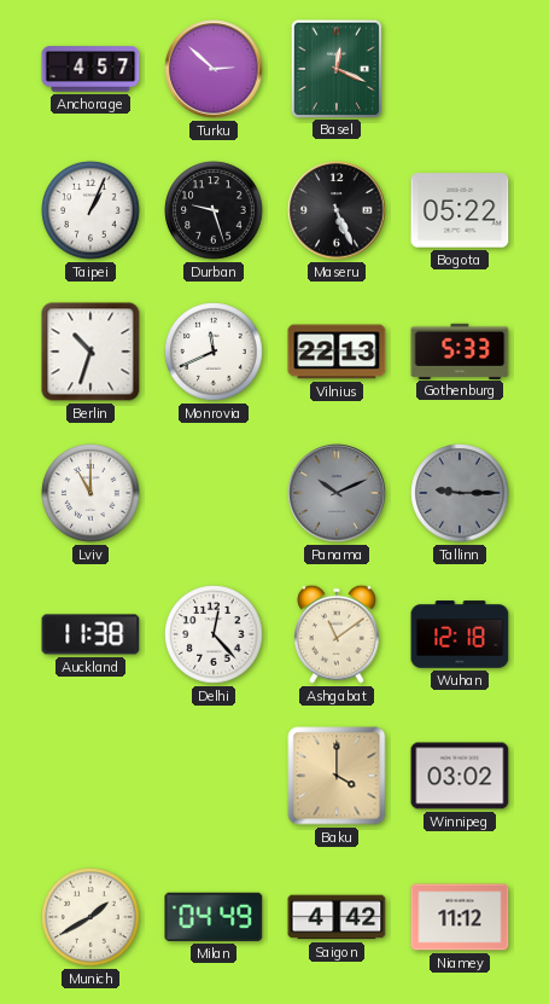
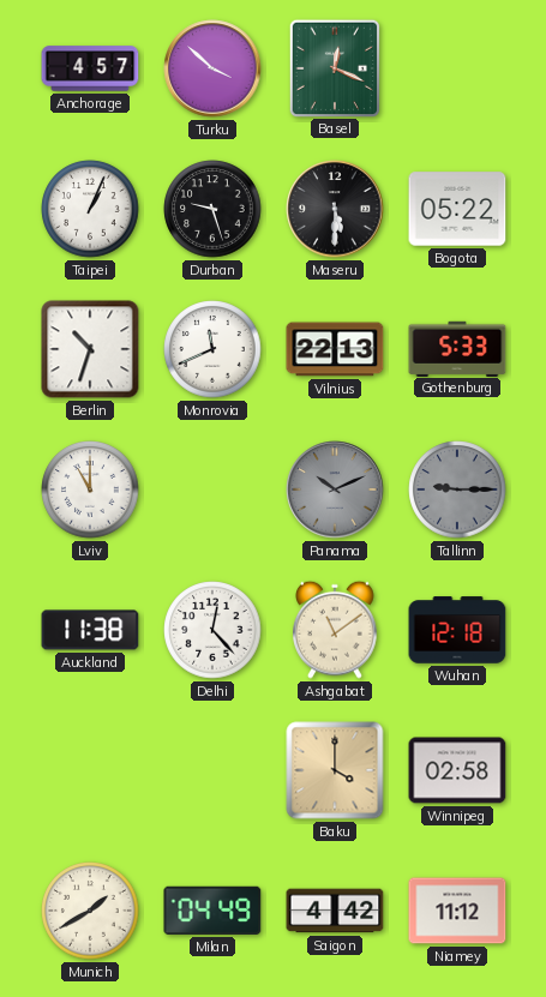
Turku: 2:52 -> 3:52
Maseru: 5:26 -> 5:30
Winnipeg: 03:02 -> 02:58
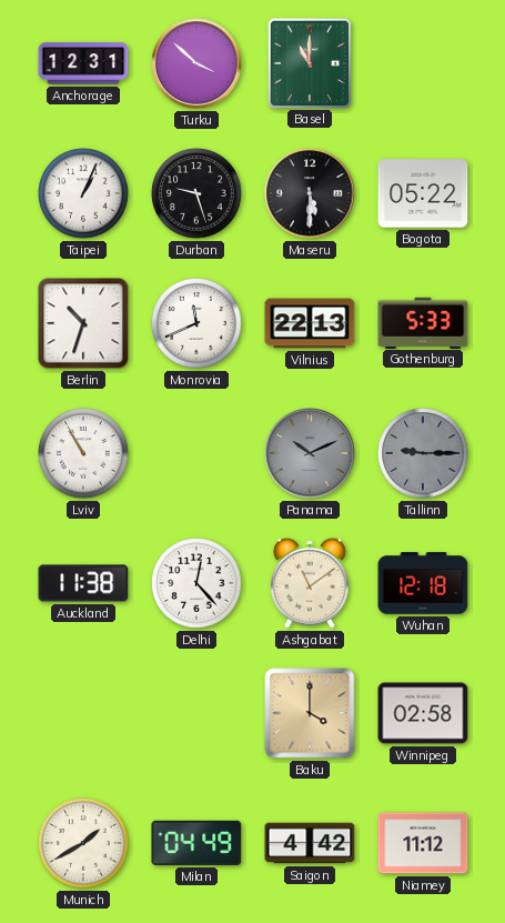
Anchorage: 4:57 -> 12:31
Basel: 12:19 -> 11:00
Lviv: 11:00 -> 10:55
